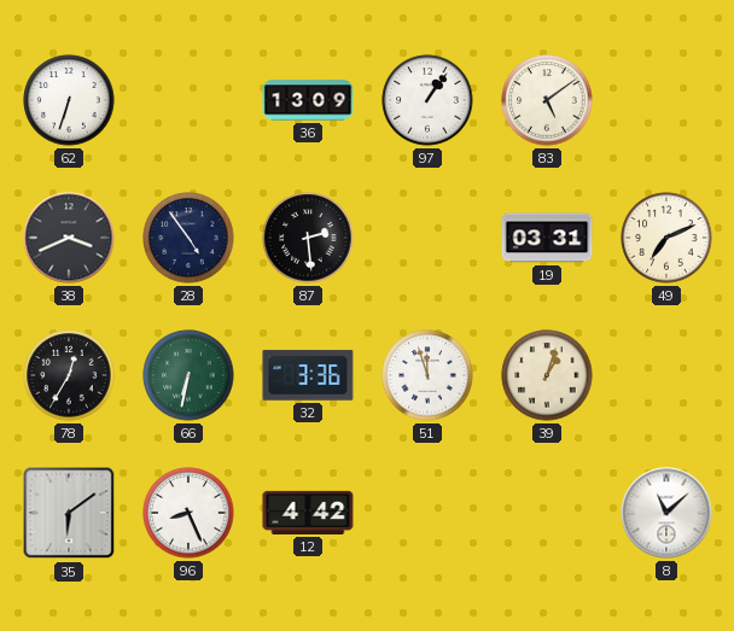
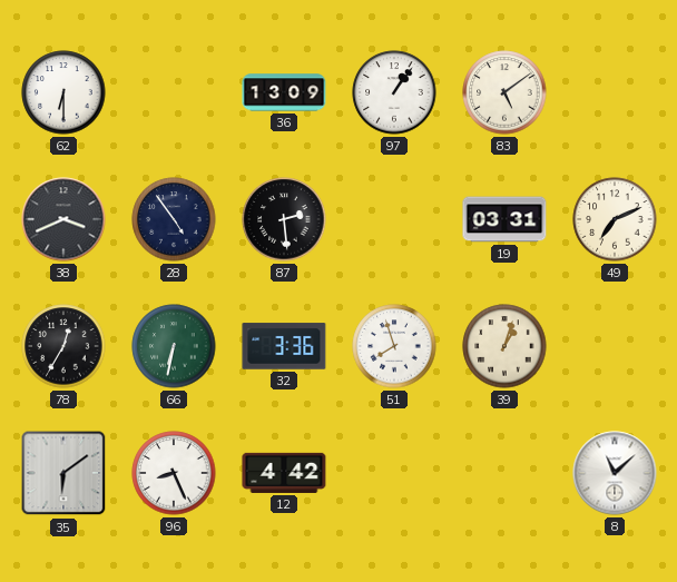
62: 6:33 -> 6:30
51: 11:57 -> 7:57
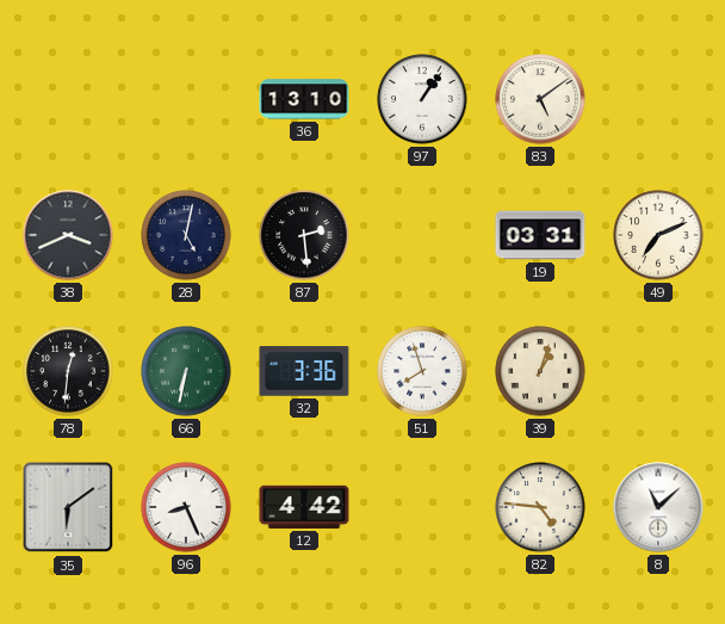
62: 6:30 -> none
36: 13:09 -> 13:10
28: 4:54 -> 5:02
78: 12:35 -> 12:31
82: none -> 4:46
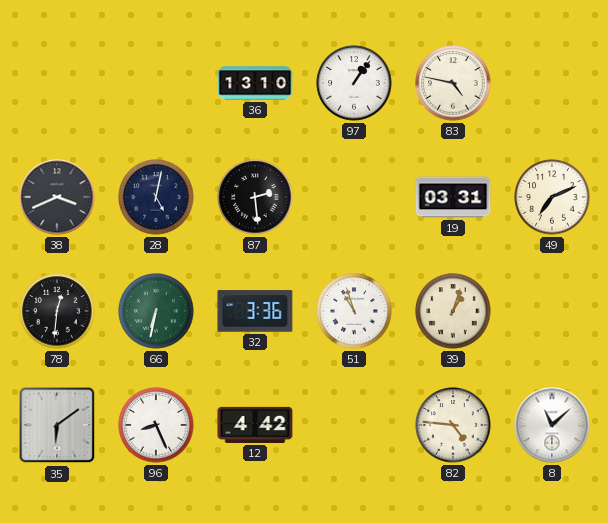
83: 5:09 -> 4:47
51: 7:57 -> 10:57
